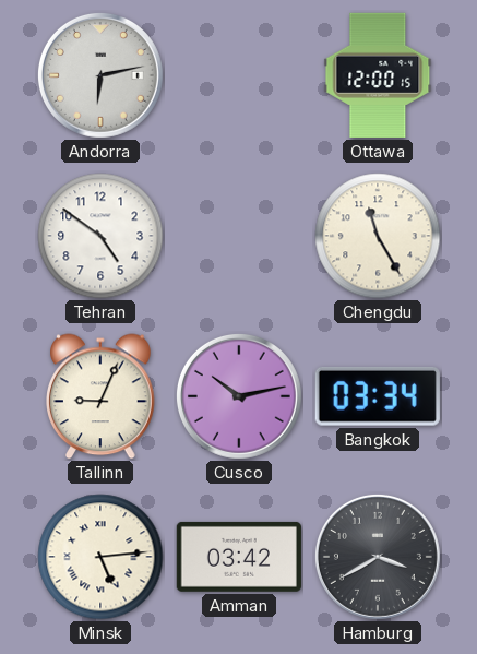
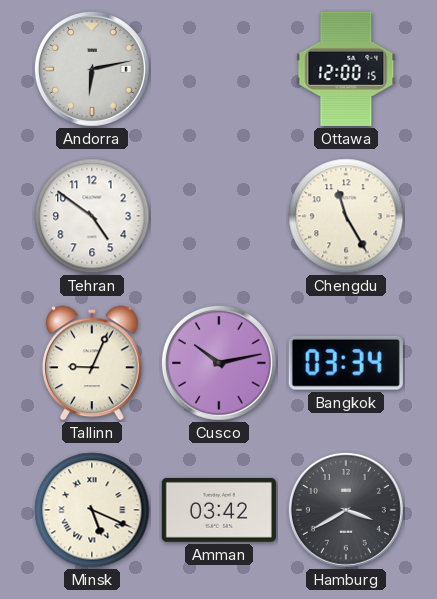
Minsk: 5:14 -> 5:19
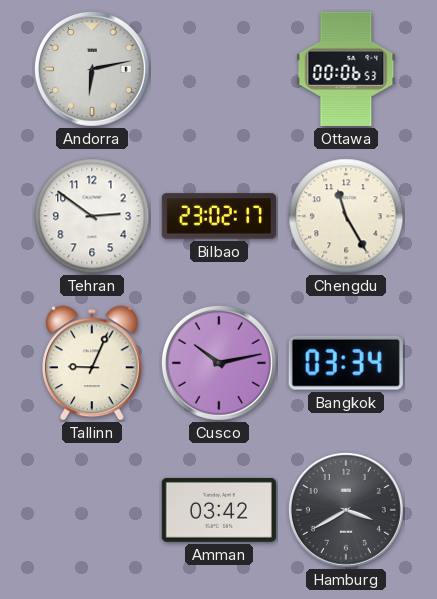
Ottawa: 12:00 -> 00:06
Tehran: 4:51 -> 2:51
Bilbao: none -> 23:02
Minsk: 5:19 -> none
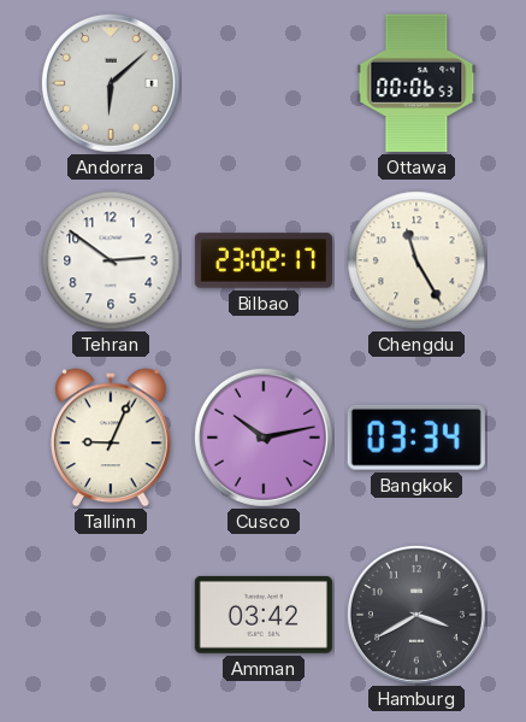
Andorra: 6:13 -> 6:08
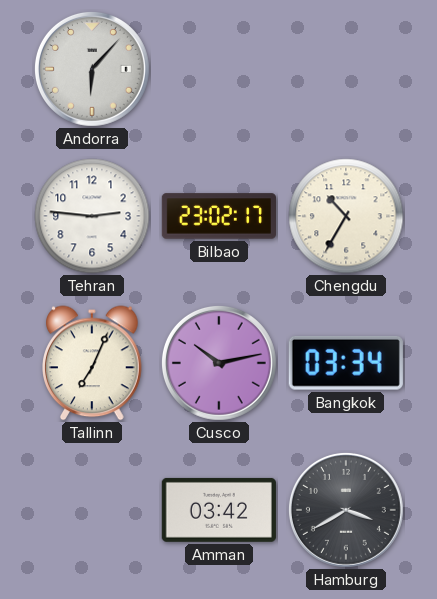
Andorra: 6:08 -> 6:07
Ottawa: 00:06 -> none
Tehran: 2:51 -> 2:46
Chengdu: 11:25 -> 10:35
Tallinn: 9:04 -> 7:04
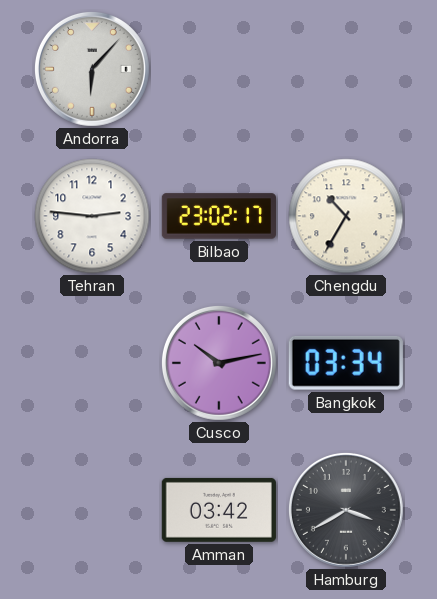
Tallinn: 7:04 -> none
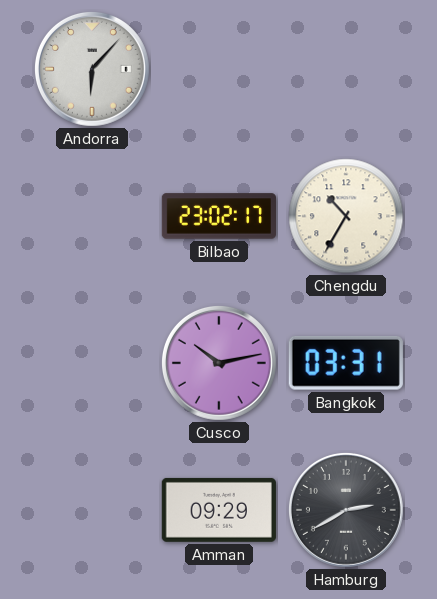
Tehran: 2:46 -> none
Bangkok: 03:34 -> 03:31
Amman: 03:42 -> 09:29
Hamburg: 3:40 -> 2:40
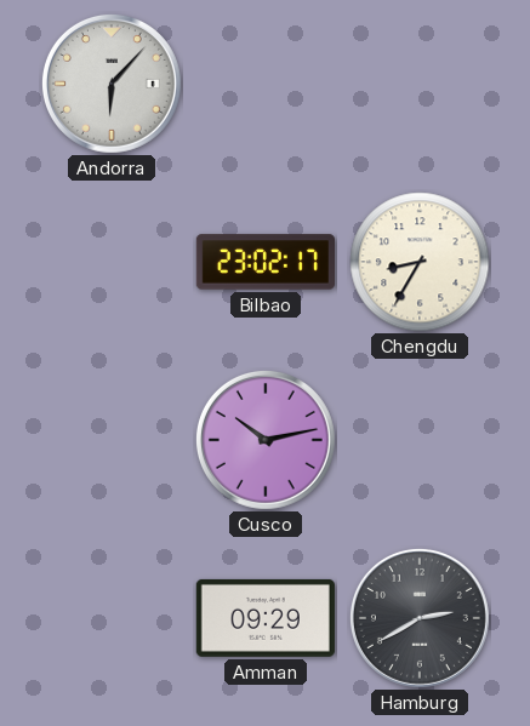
Chengdu: 10:35 -> 8:35
Bangkok: 03:31 -> none
